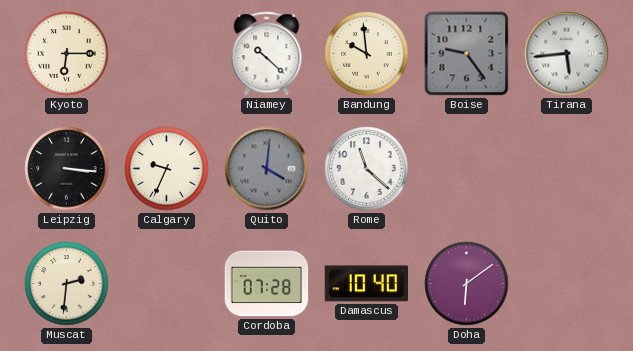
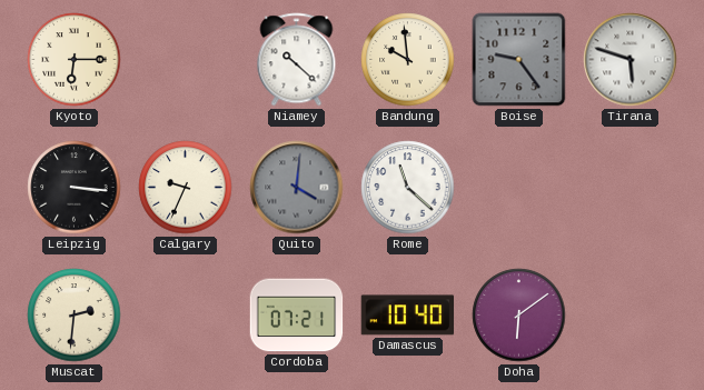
Tirana: 5:44 -> 5:48
Cordoba: 07:28 -> 07:21
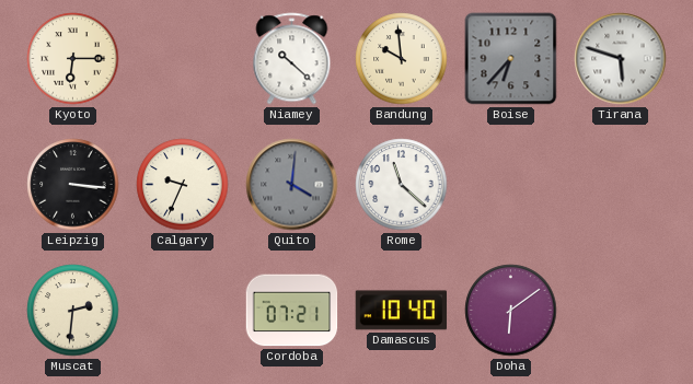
Boise: 9:24 -> 6:37
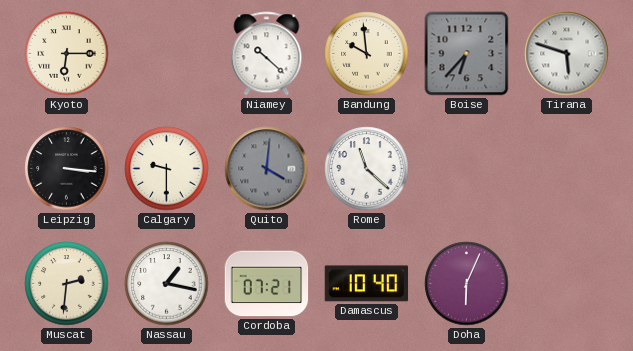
Calgary: 9:34 -> 9:30
Nassau: none -> 1:17
Doha: 6:09 -> 6:04
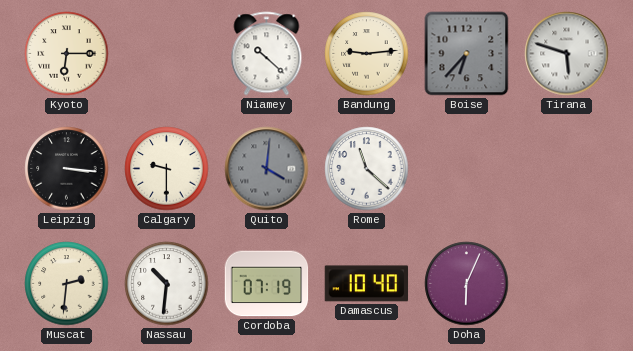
Bandung: 9:59 -> 9:14
Nassau: 1:17 -> 10:31
Cordoba: 07:21 -> 07:19
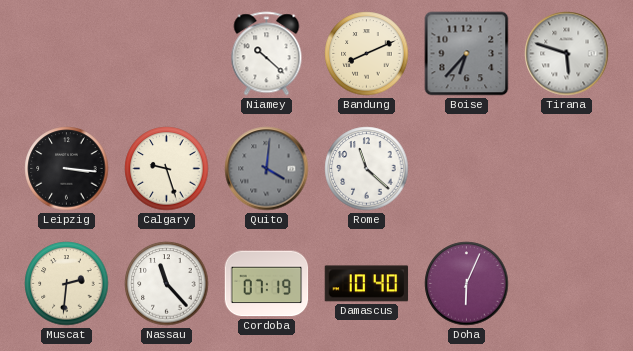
Kyoto: 6:15 -> none
Bandung: 9:14 -> 8:11
Calgary: 9:30 -> 9:27
Nassau: 10:31 -> 11:23
